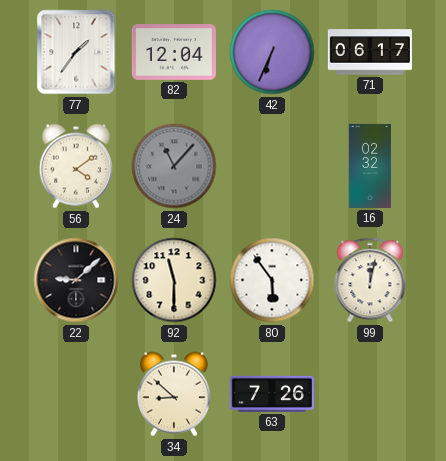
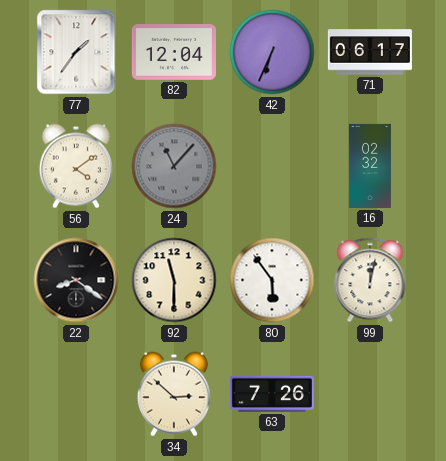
22: 9:08 -> 8:21
34: 8:52 -> 2:52
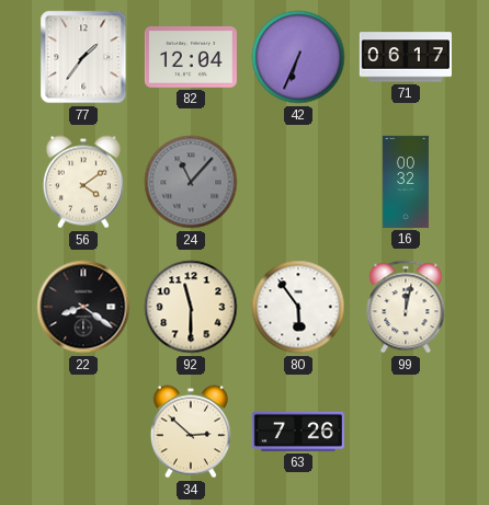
16: 02:32 -> 00:32
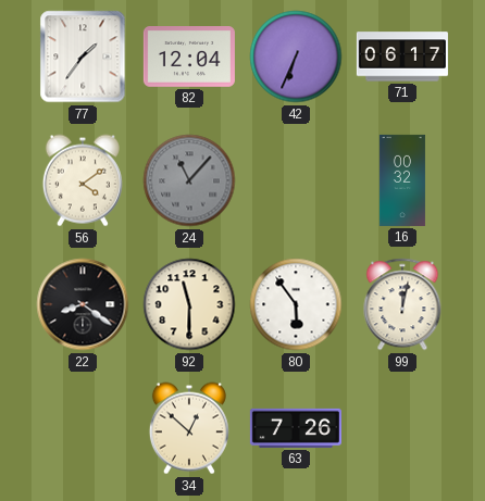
34: 2:52 -> 12:52
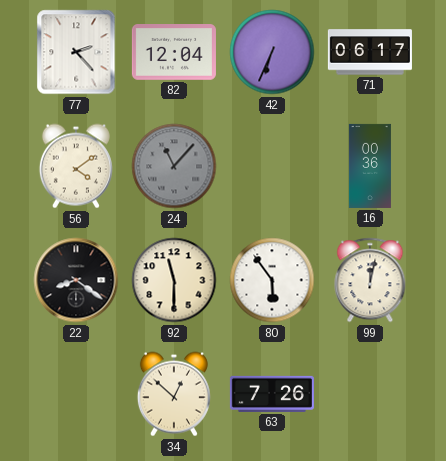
77: 1:36 -> 2:23
16: 00:32 -> 00:36
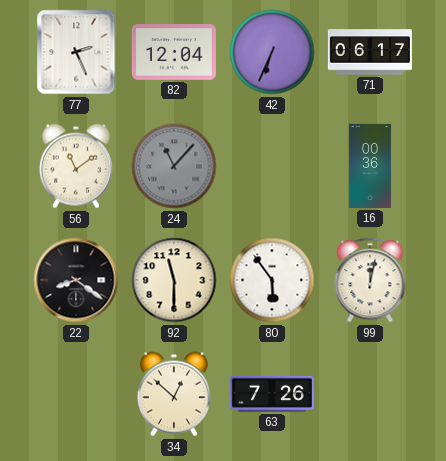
77: 2:23 -> 2:26
56: 4:09 -> 11:09
